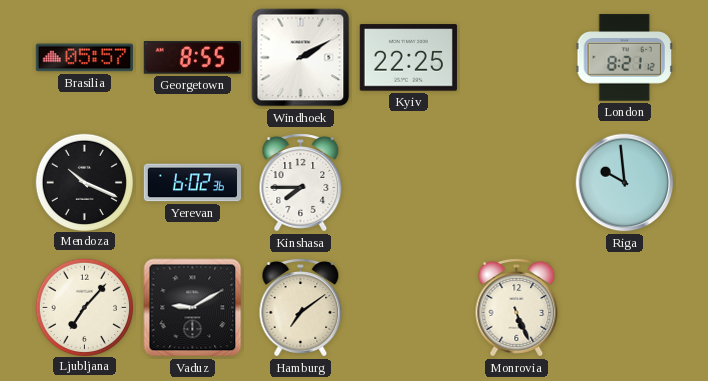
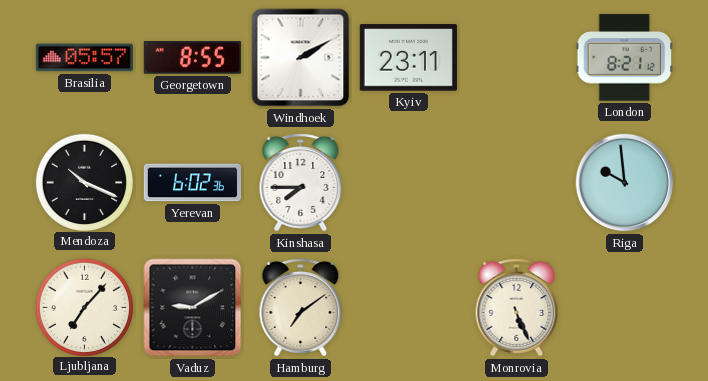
Kyiv: 22:25 -> 23:11
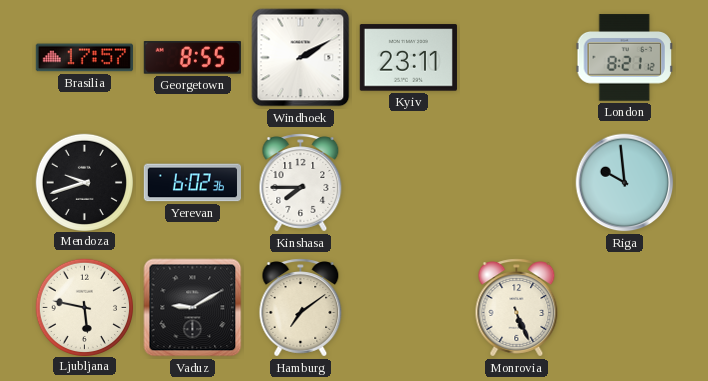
Brasilia: 05:57 -> 17:57
Mendoza: 10:19 -> 9:42
Ljubljana: 7:07 -> 5:47
